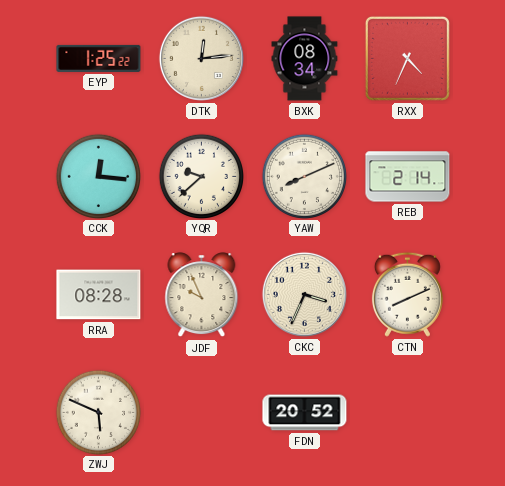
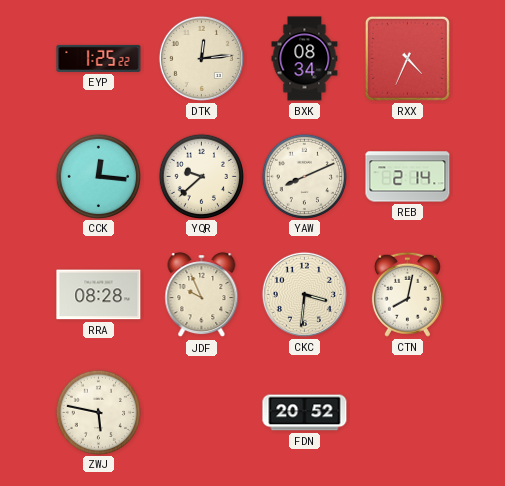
CKC: 3:34 -> 3:31
CTN: 8:11 -> 8:02
ZWJ: 5:49 -> 5:47
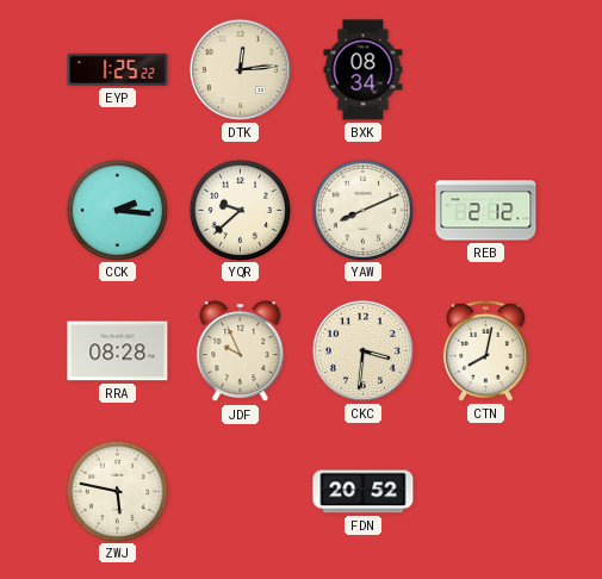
RXX: 4:34 -> none
CCK: 12:16 -> 2:16
REB: 2:14 -> 2:12
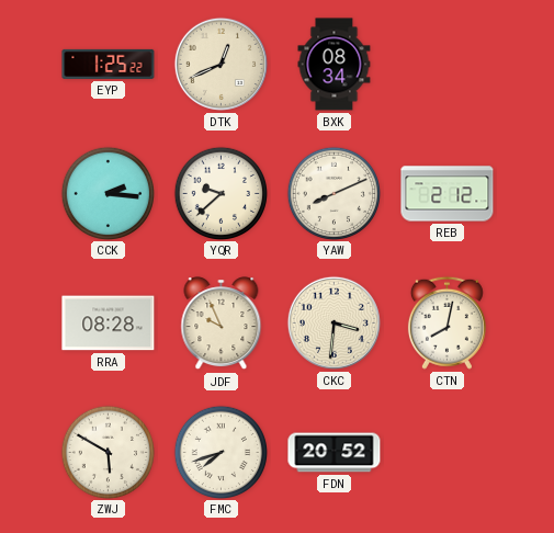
DTK: 12:14 -> 12:41
ZWJ: 5:47 -> 5:50
FMC: none -> 7:42
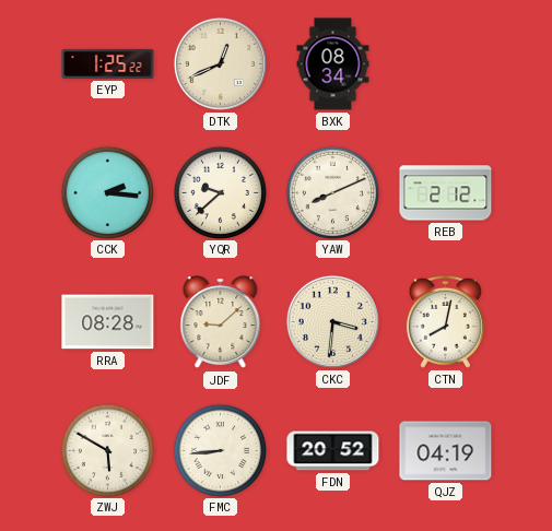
JDF: 9:56 -> 9:08
FMC: 7:42 -> 8:44
QJZ: none -> 04:19
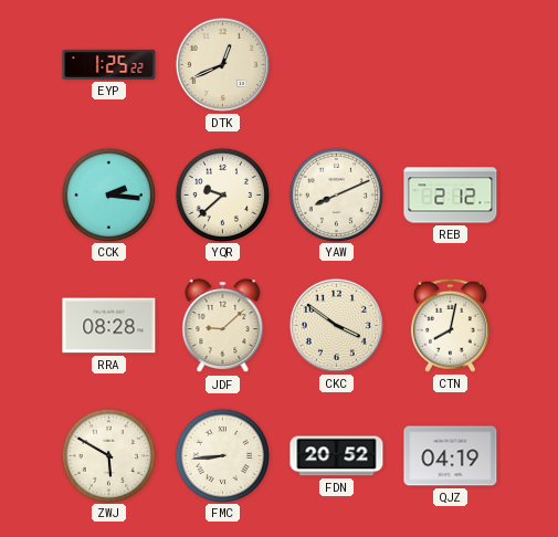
BXK: 08:34 -> none
CKC: 3:31 -> 3:51
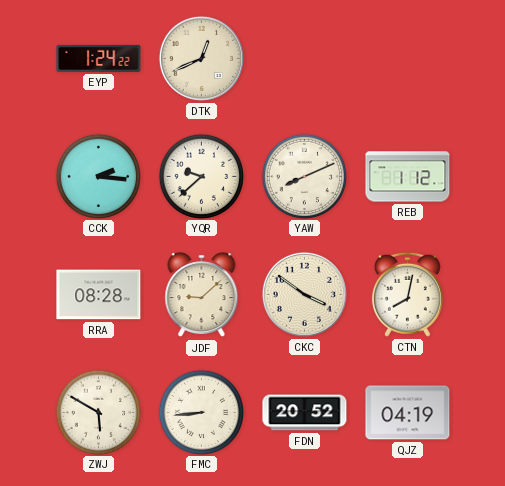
EYP: 1:25 -> 1:24
REB: 2:12 -> 1:12
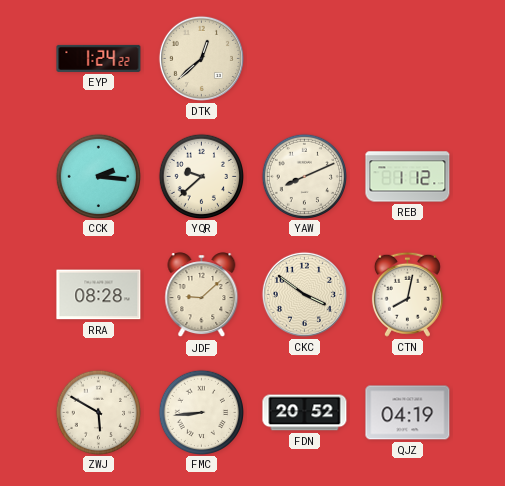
DTK: 12:41 -> 12:38
